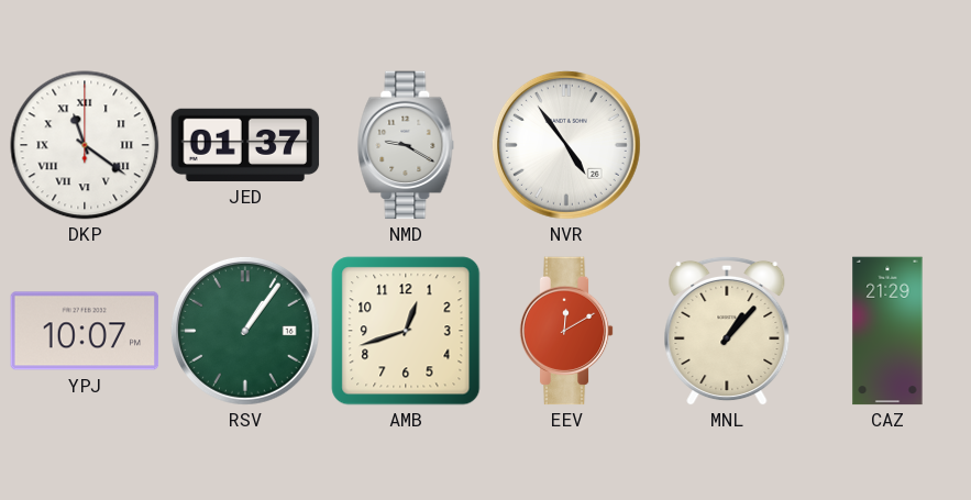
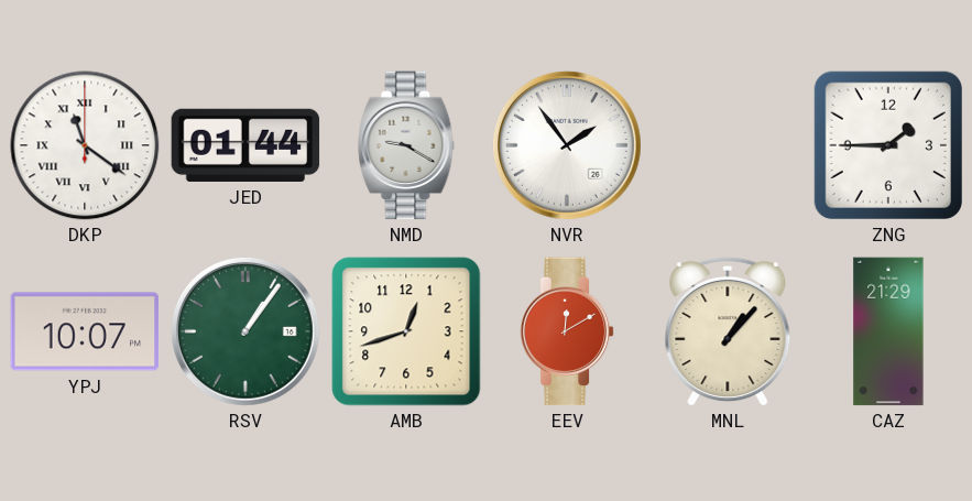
JED: 01:37 -> 01:44
NVR: 4:54 -> 1:54
ZNG: none -> 1:45
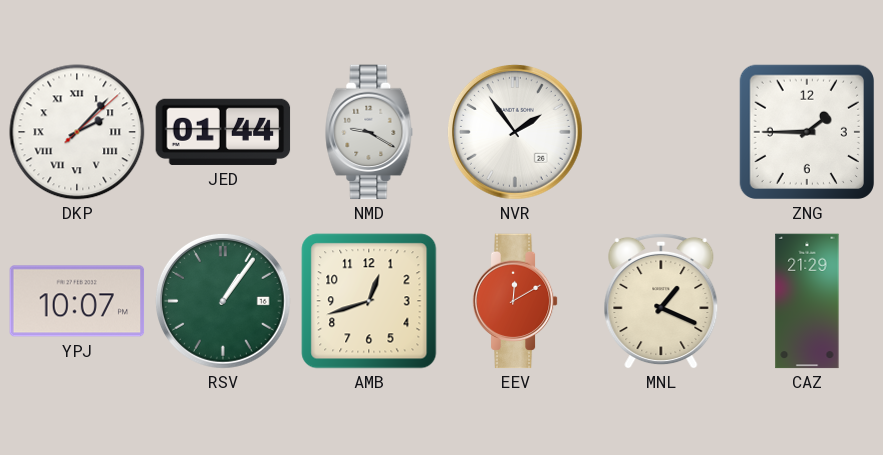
DKP: 11:21 -> 2:07
MNL: 1:07 -> 1:19
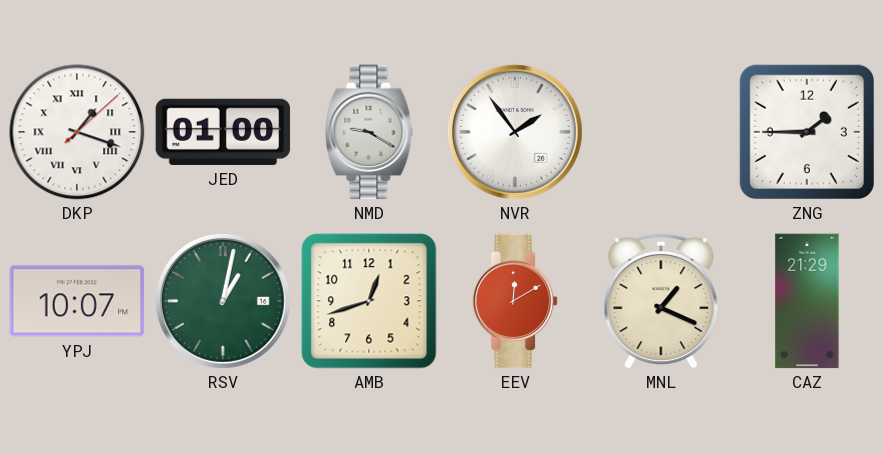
DKP: 2:07 -> 1:18
JED: 01:44 -> 01:00
RSV: 1:06 -> 1:02
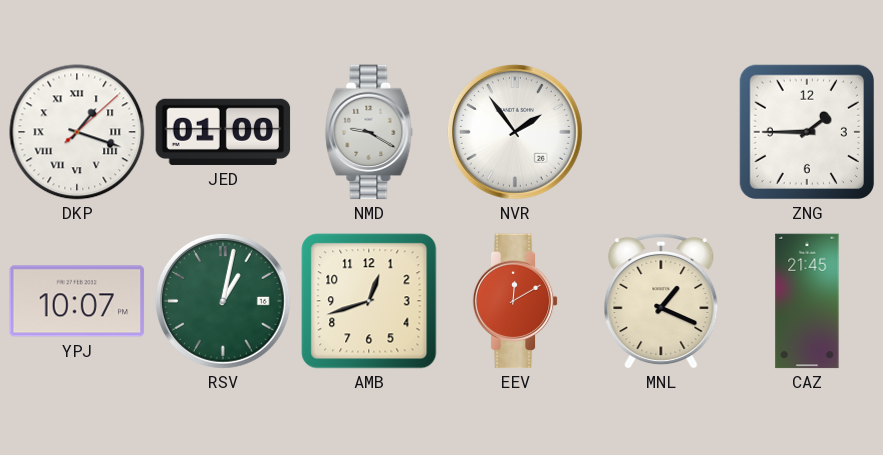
CAZ: 21:29 -> 21:45
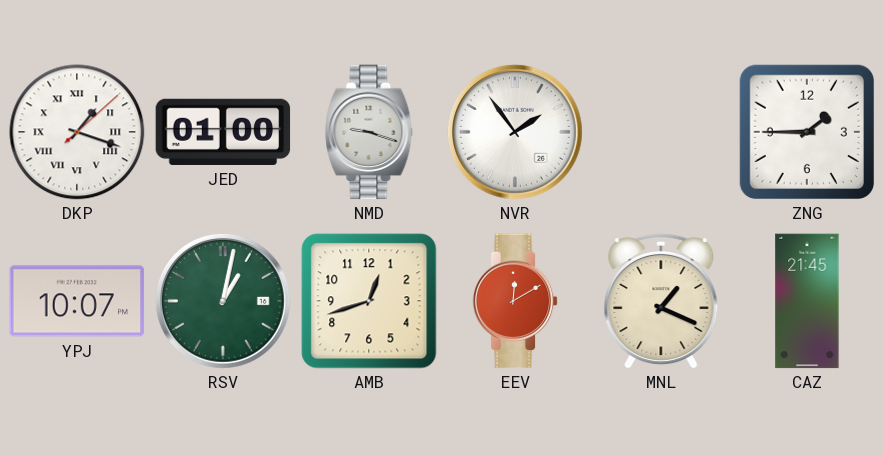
NMD: 9:20 -> 9:18
